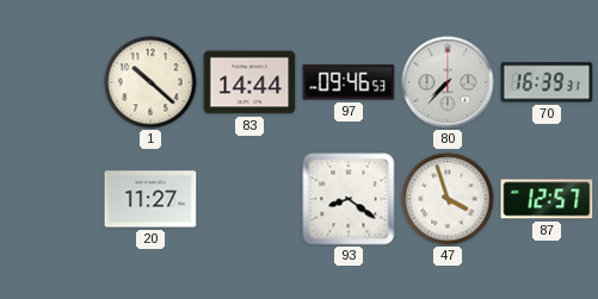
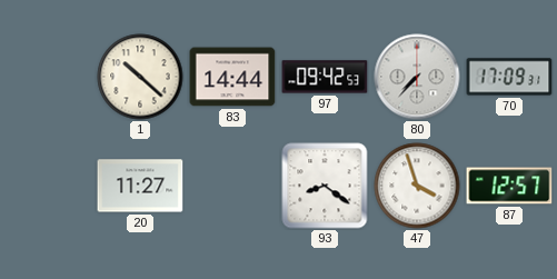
97: 09:46 -> 09:42
70: 16:39 -> 17:09
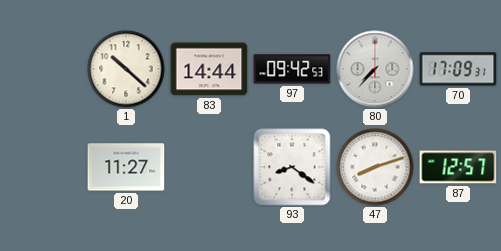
47: 3:57 -> 8:12
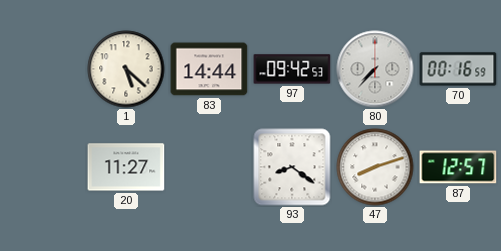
1: 10:22 -> 5:22
70: 17:09 -> 00:16
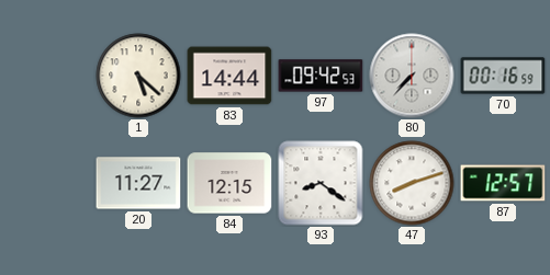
84: none -> 12:15
